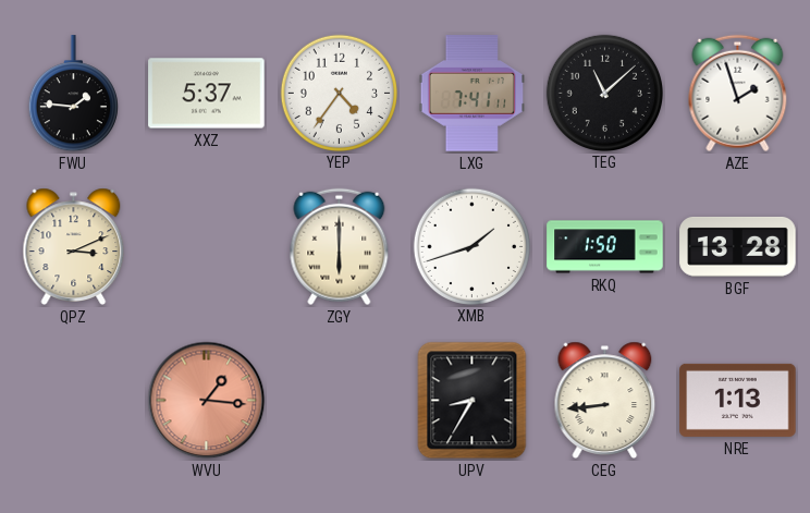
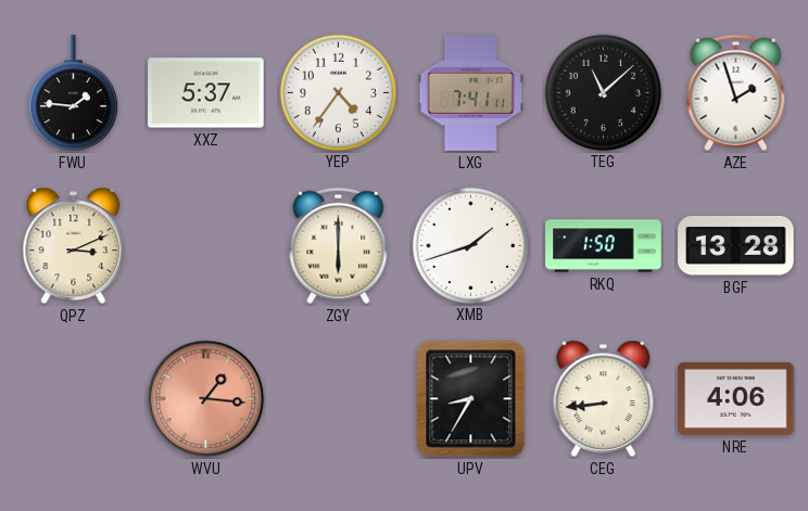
NRE: 1:13 -> 4:06
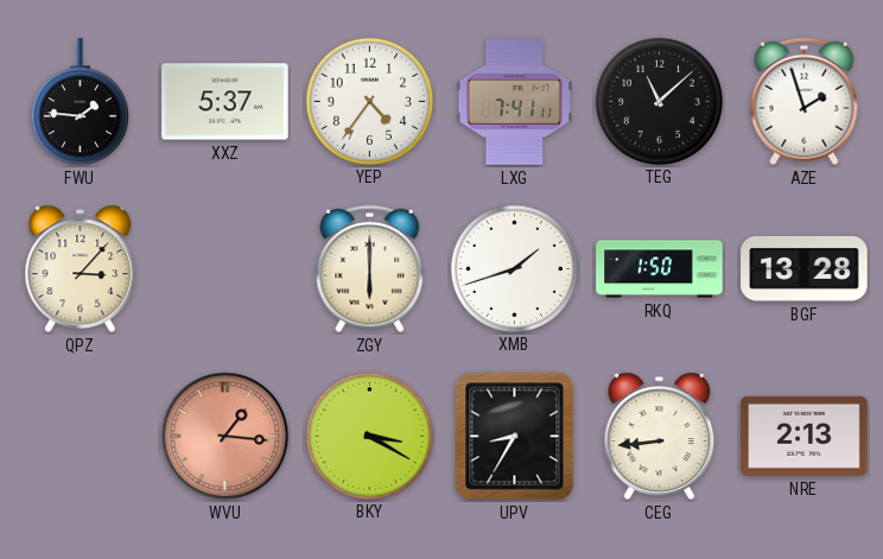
QPZ: 3:11 -> 3:07
BKY: none -> 3:20
NRE: 4:06 -> 2:13
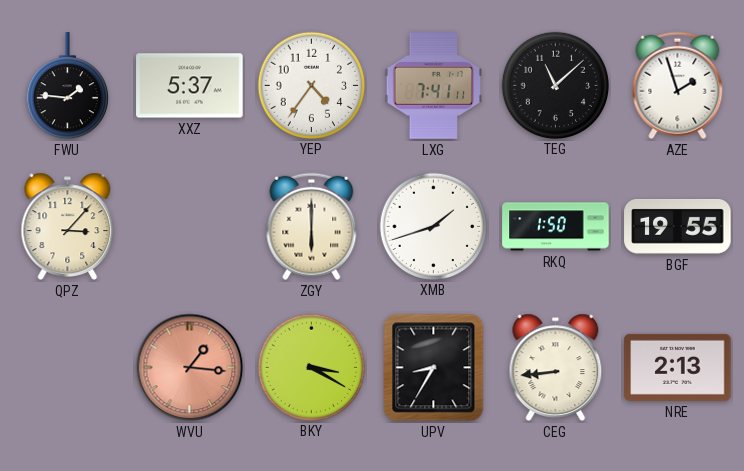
BGF: 13:28 -> 19:55
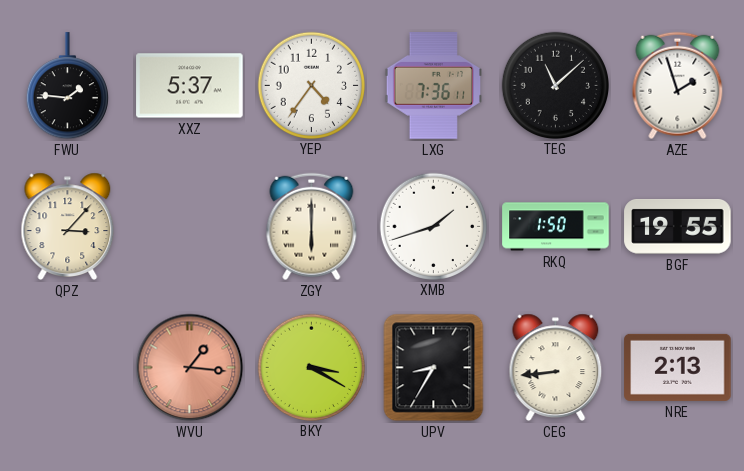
LXG: 7:41 -> 7:36
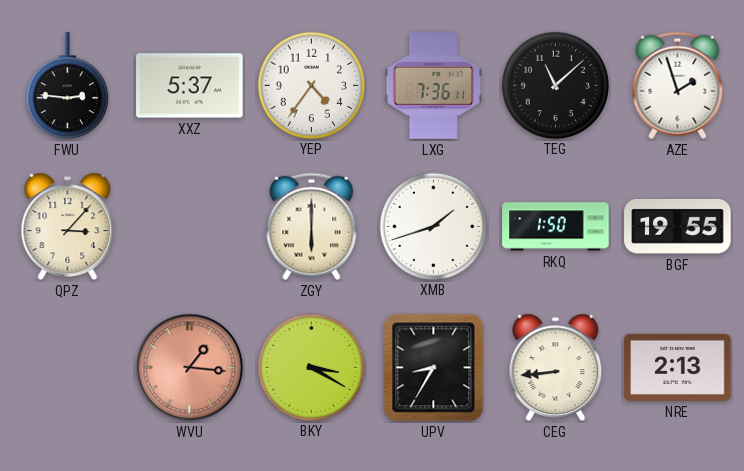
FWU: 1:46 -> 2:46
